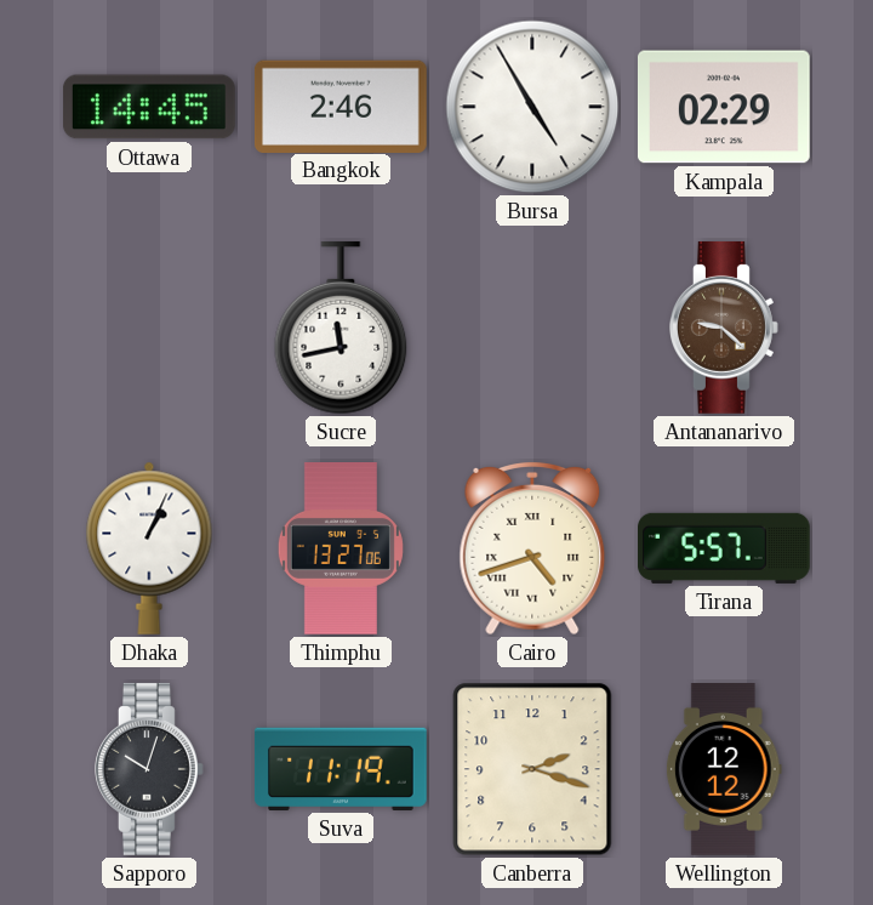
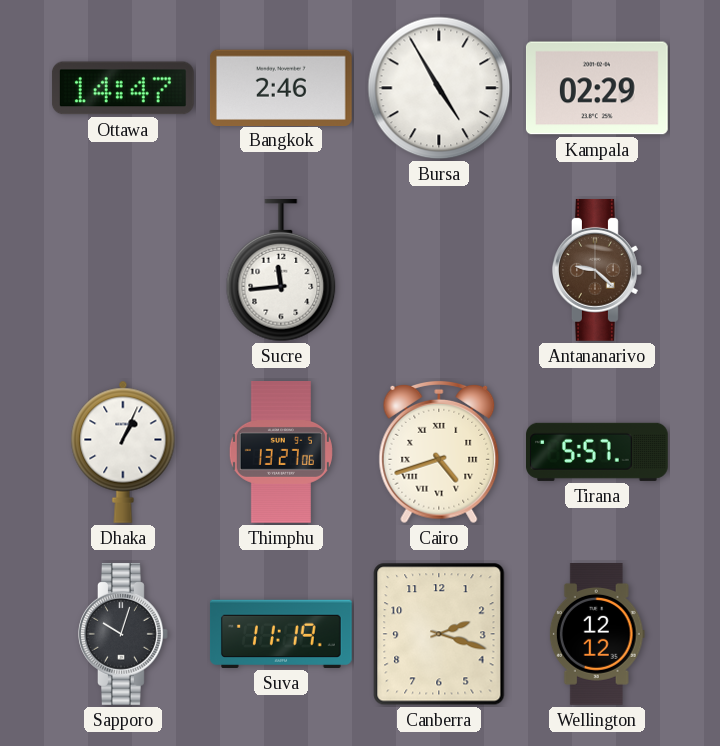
Ottawa: 14:45 -> 14:47
Sucre: 11:43 -> 11:44
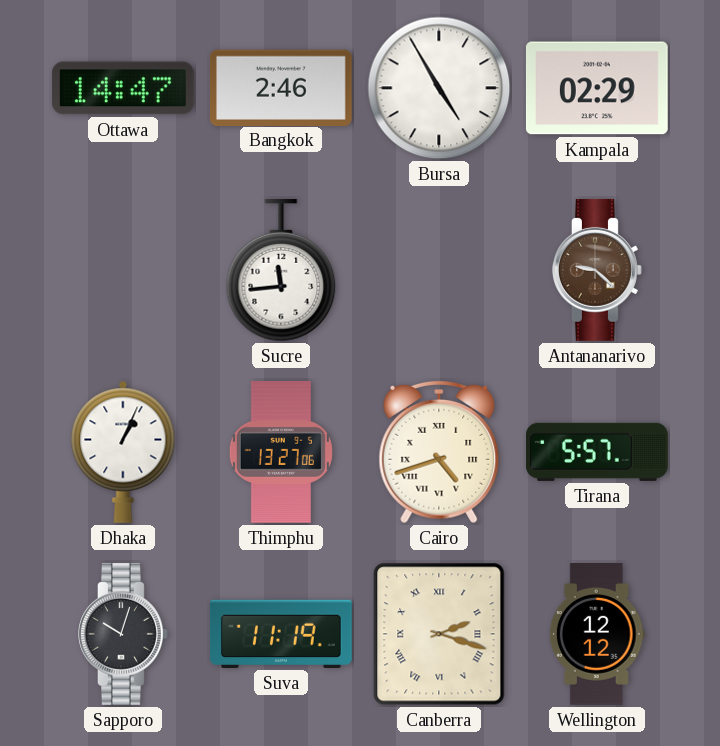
Canberra numerals: Arabic -> Roman
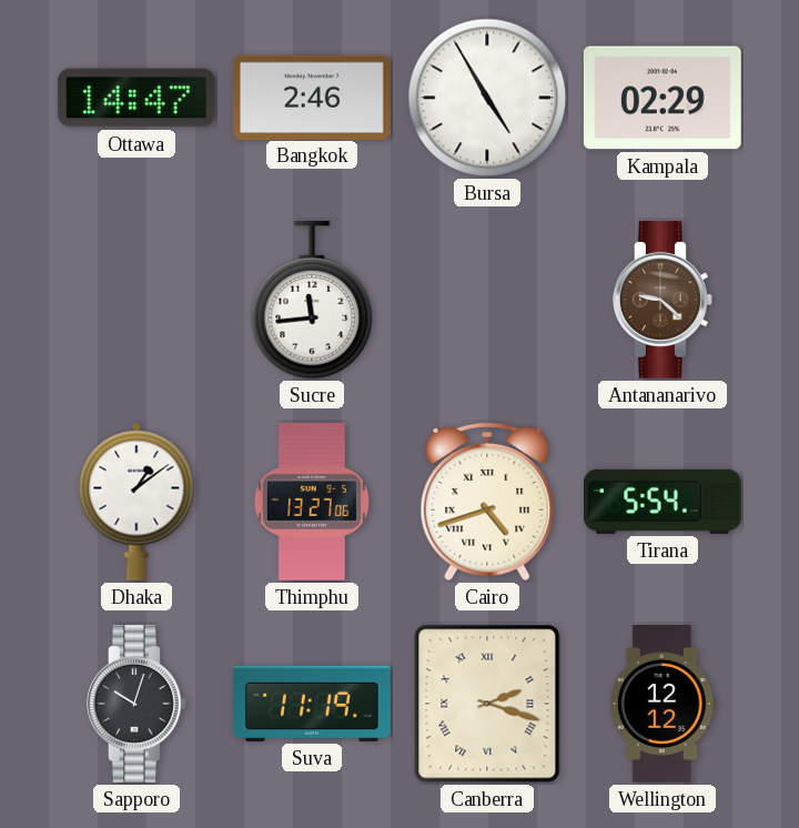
Dhaka: 1:04 -> 1:09
Tirana: 5:57 -> 5:54
